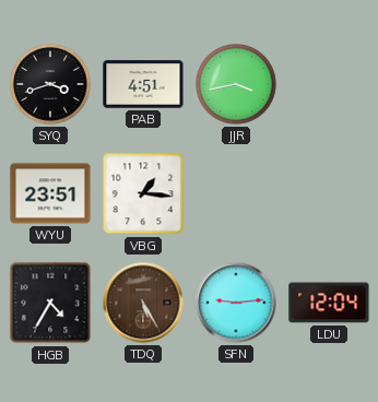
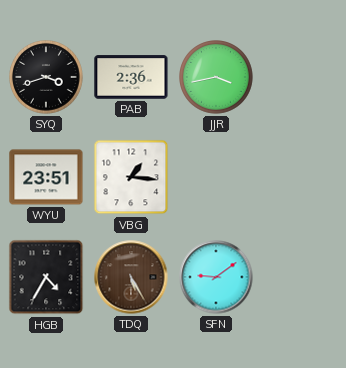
PAB: 4:51 -> 2:36
SFN: 9:14 -> 9:09
LDU: 12:04 -> none
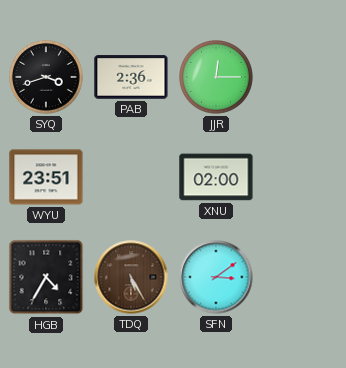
JJR: 3:43 -> 12:15
VBG: 1:16 -> none
XNU: none -> 02:00
SFN: 9:09 -> 3:09
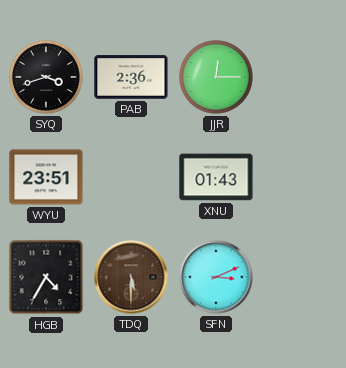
XNU: 02:00 -> 01:43
TDQ: 5:25 -> 5:30
SFN: 3:09 -> 3:11
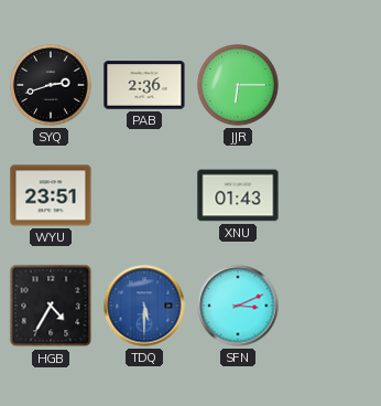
SYQ: 3:42 -> 2:42
JJR: 12:15 -> 6:15
TDQ dial: brown -> blue
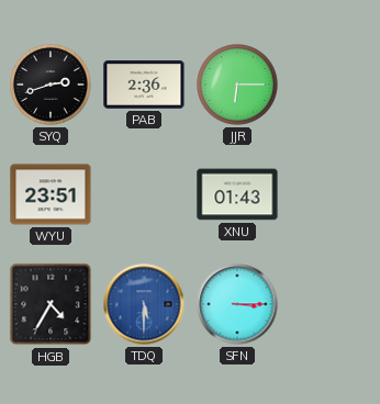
SFN: 3:11 -> 3:15
